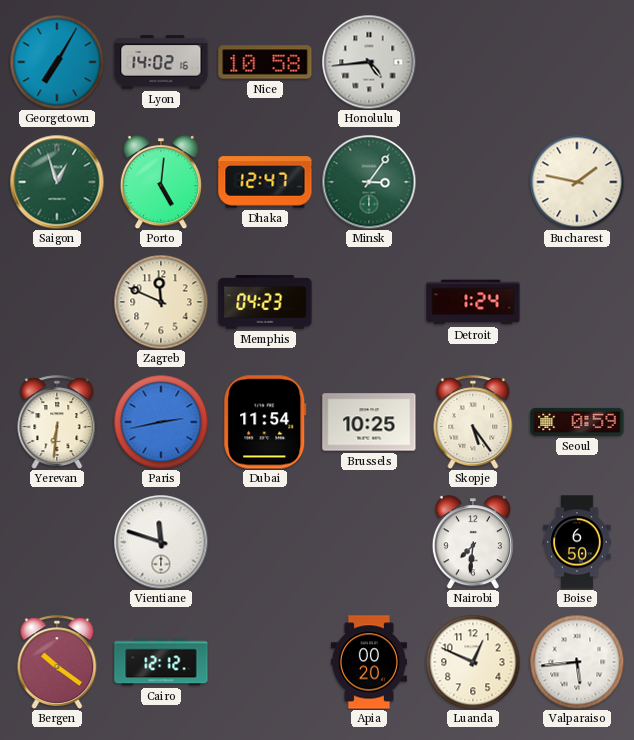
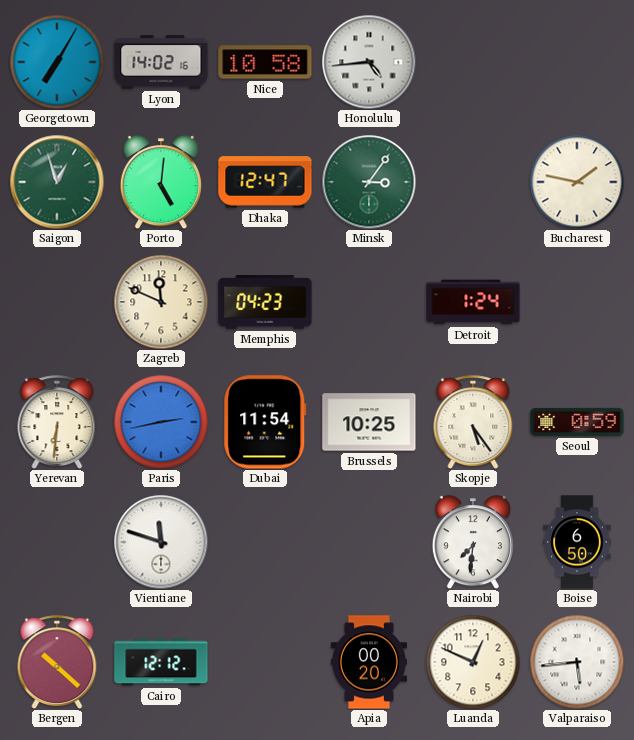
Bergen: 10:21 -> 10:22
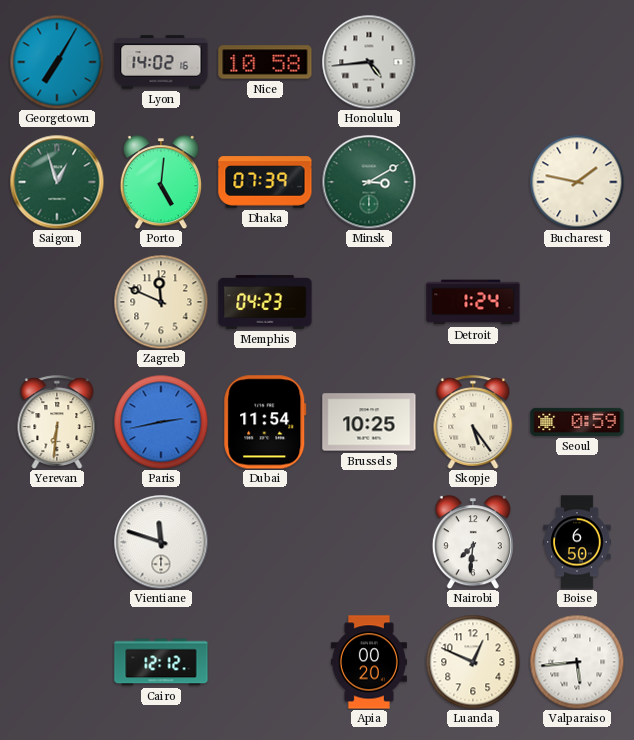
Dhaka: 12:47 -> 07:39
Minsk: 3:06 -> 3:10
Bergen: 10:22 -> none
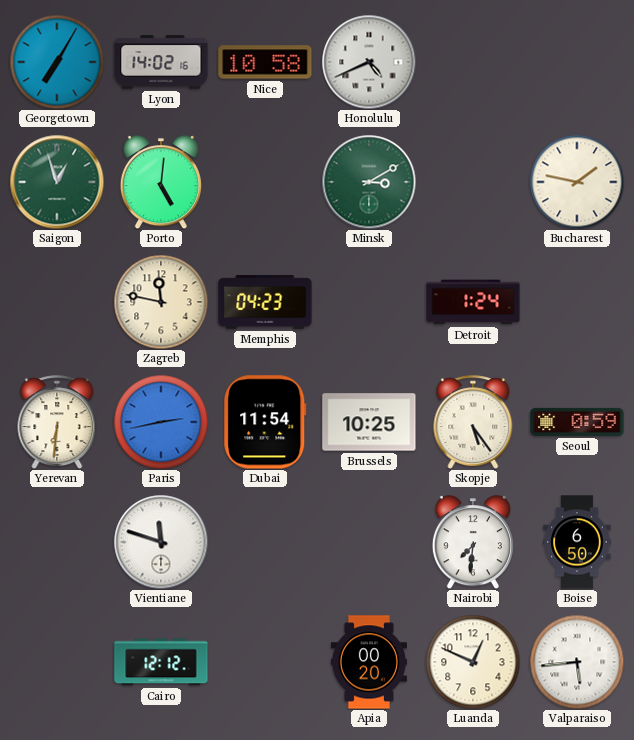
Honolulu: 4:44 -> 4:41
Dhaka: 07:39 -> none
Zagreb: 11:49 -> 11:47
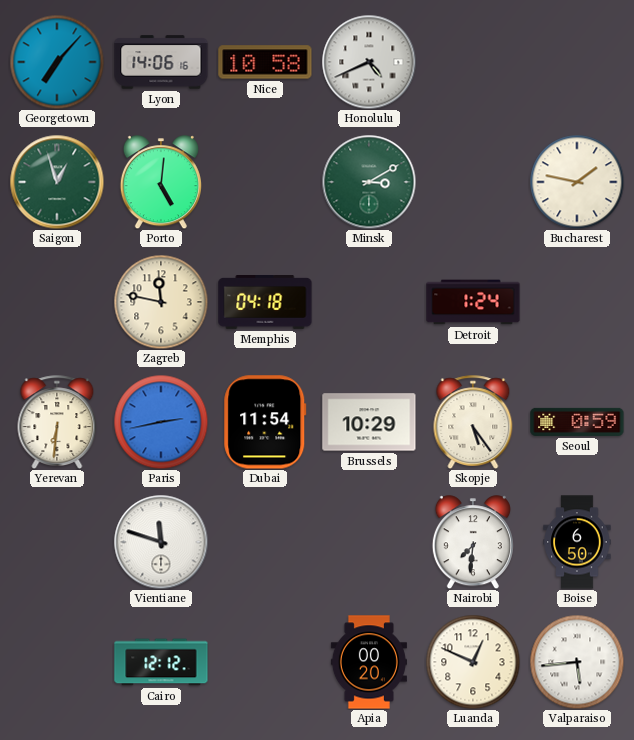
Georgetown: 7:05 -> 7:07
Lyon: 14:02 -> 14:06
Memphis: 04:23 -> 04:18
Brussels: 10:25 -> 10:29
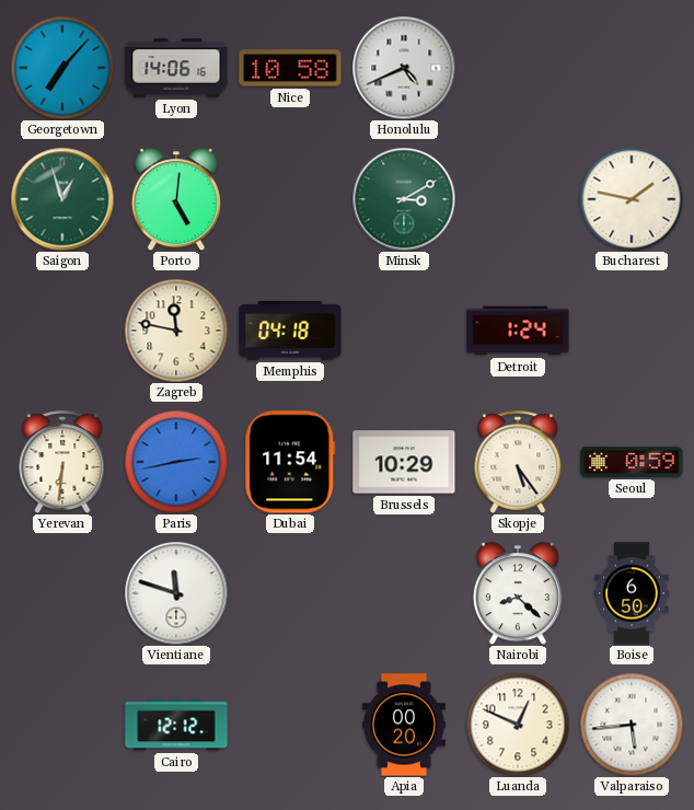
Nairobi: 7:31 -> 8:22
